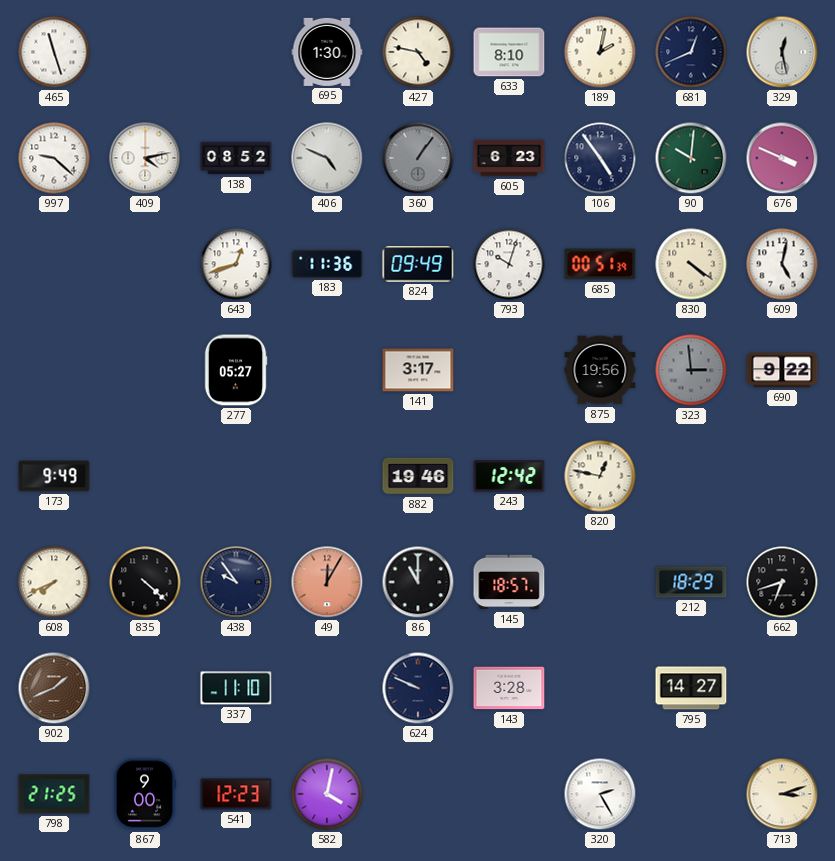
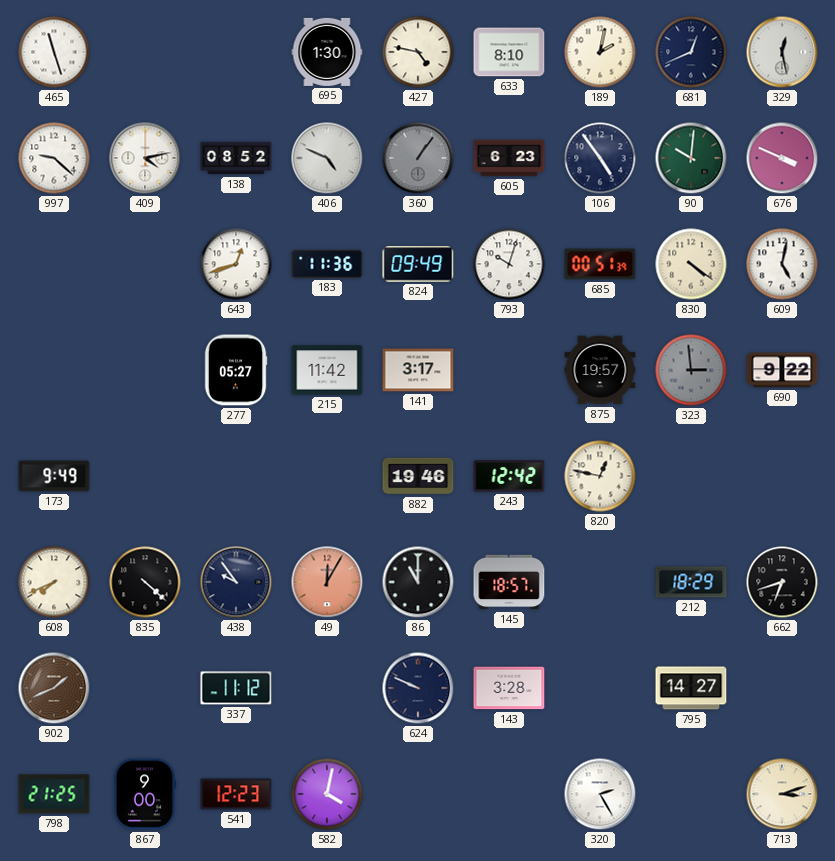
215: none -> 11:42
875: 19:56 -> 19:57
337: 11:10 -> 11:12
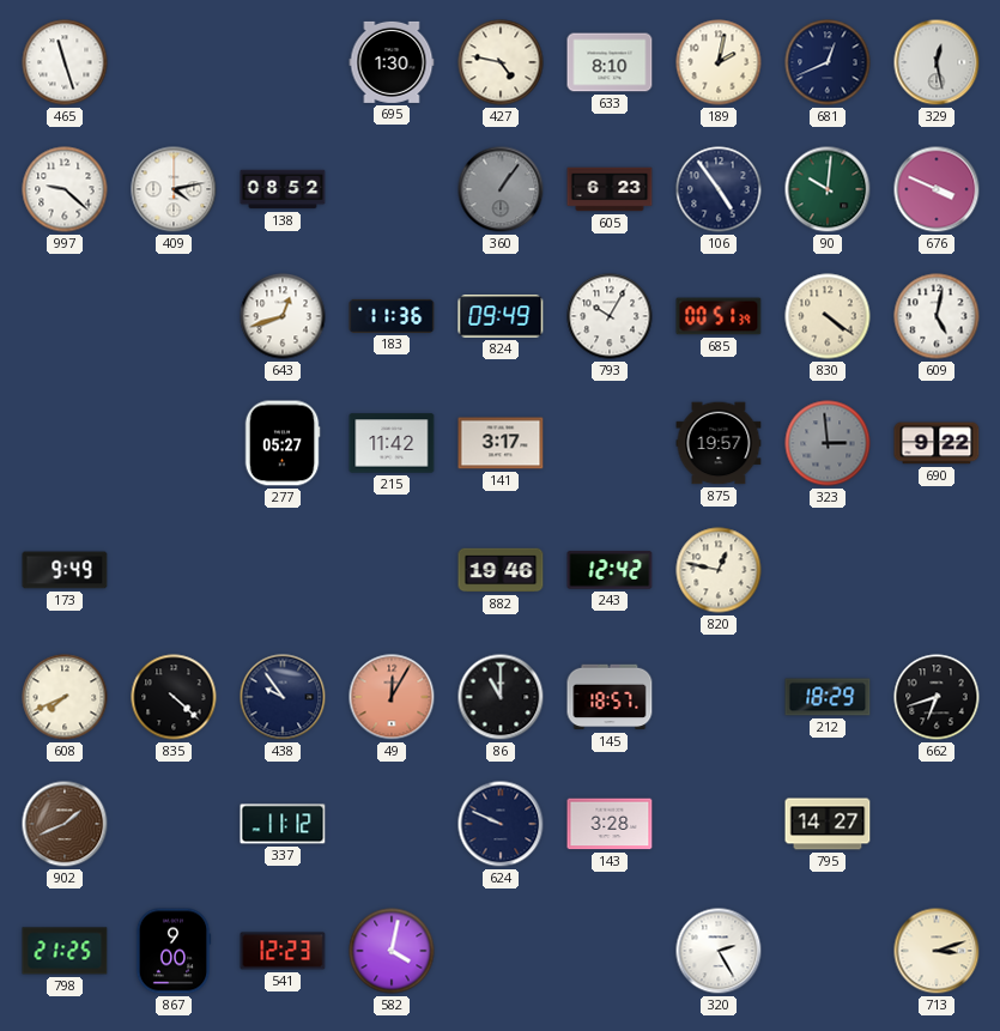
406: 4:49 -> none
793: 10:03 -> 10:05
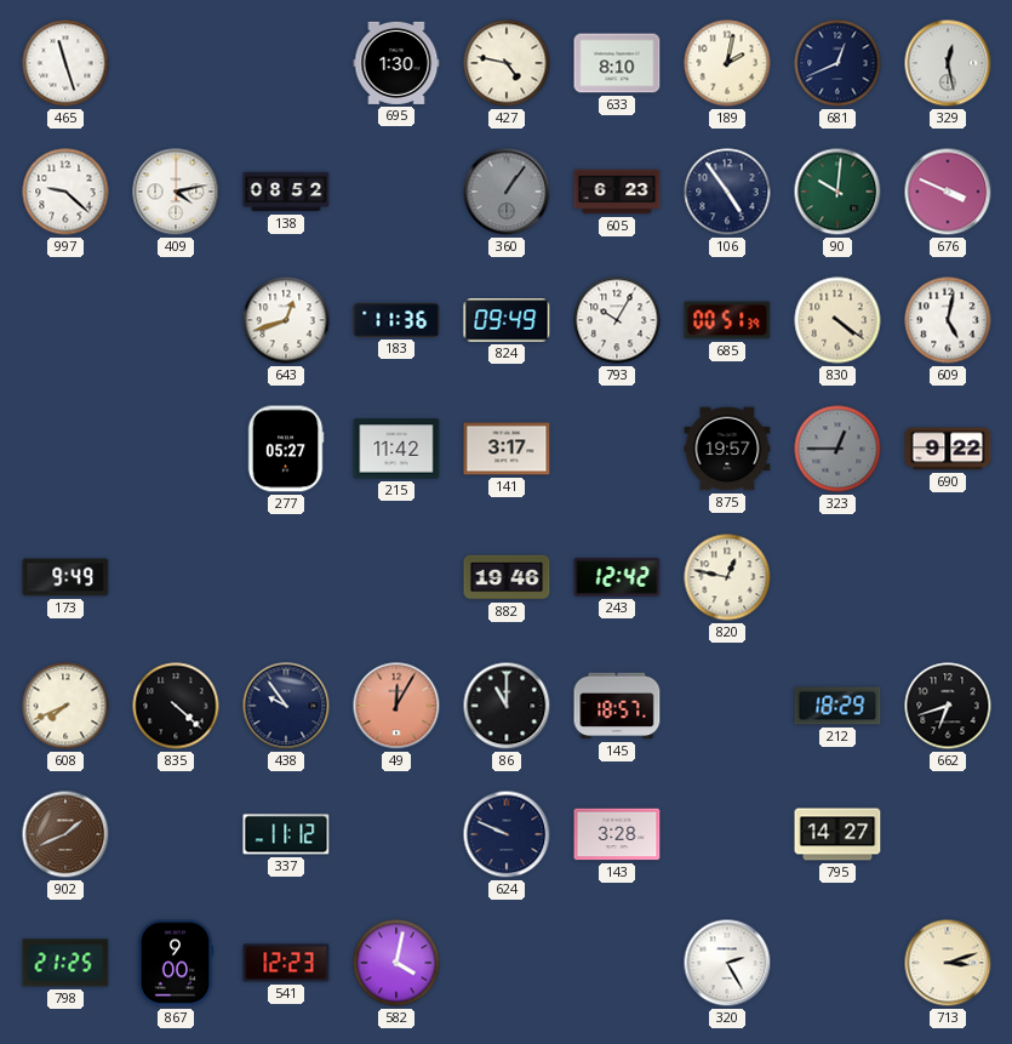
323: 2:59 -> 12:45
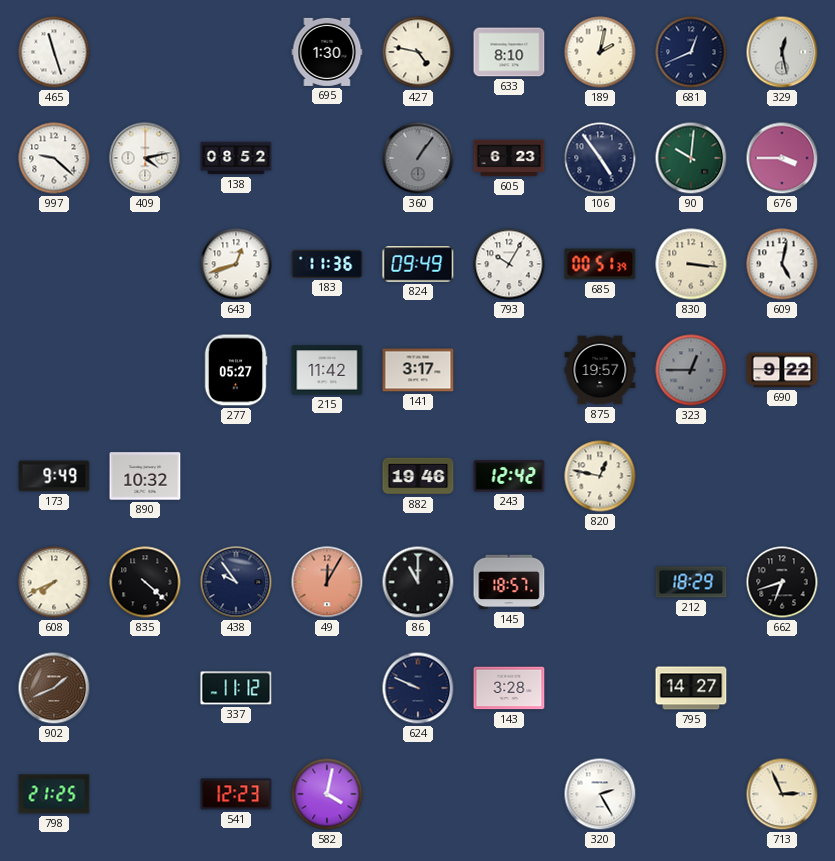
676: 3:49 -> 3:45
830: 4:21 -> 3:16
890: none -> 10:32
867: 9:00 -> none
713: 3:12 -> 2:56
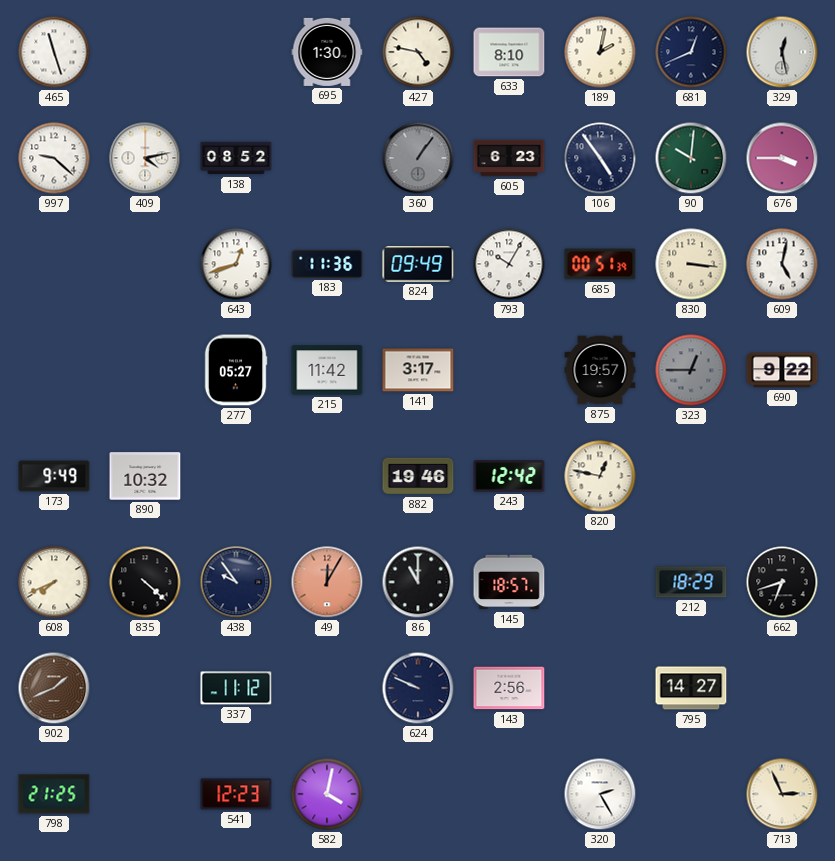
143: 3:28 -> 2:56
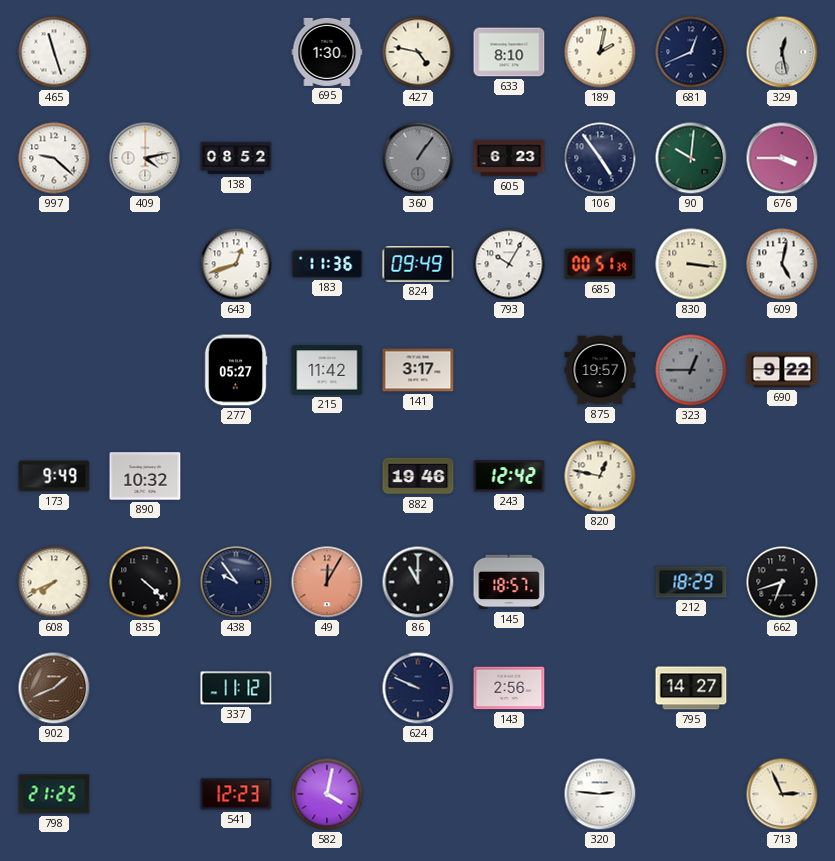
320: 2:25 -> 2:46
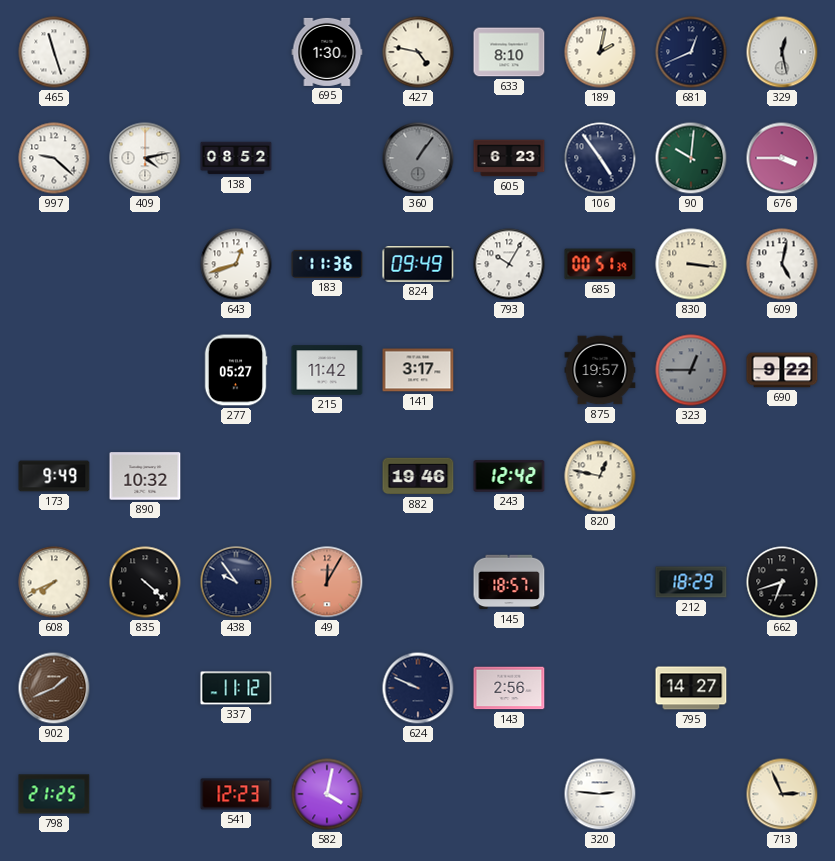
86: 11:00 -> none
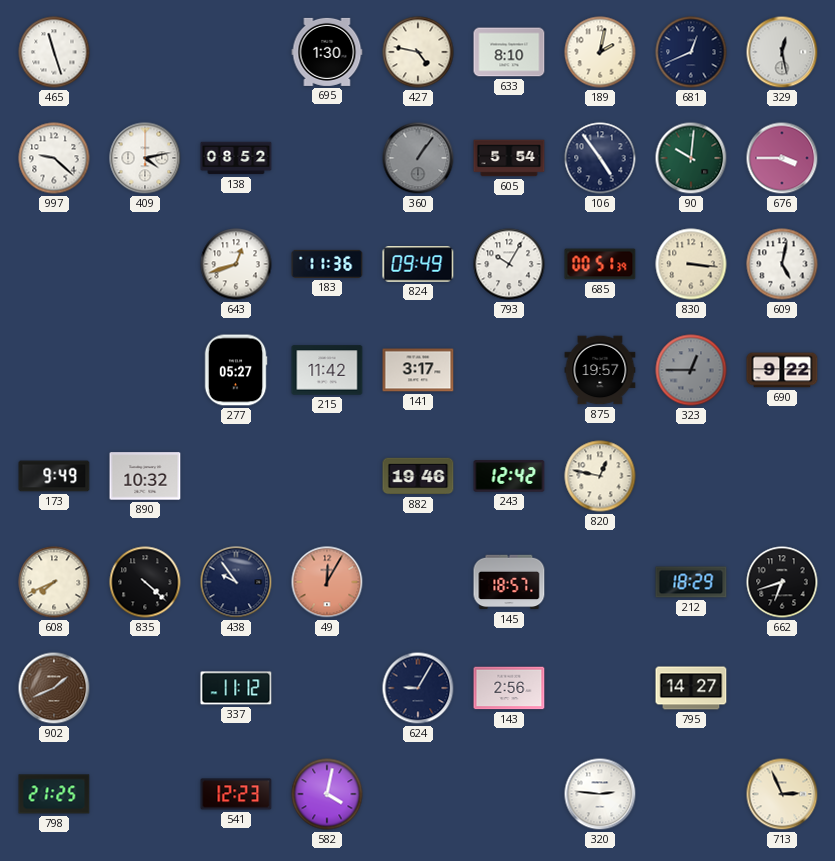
605: 6:23 -> 5:54
624: 9:49 -> 9:05
